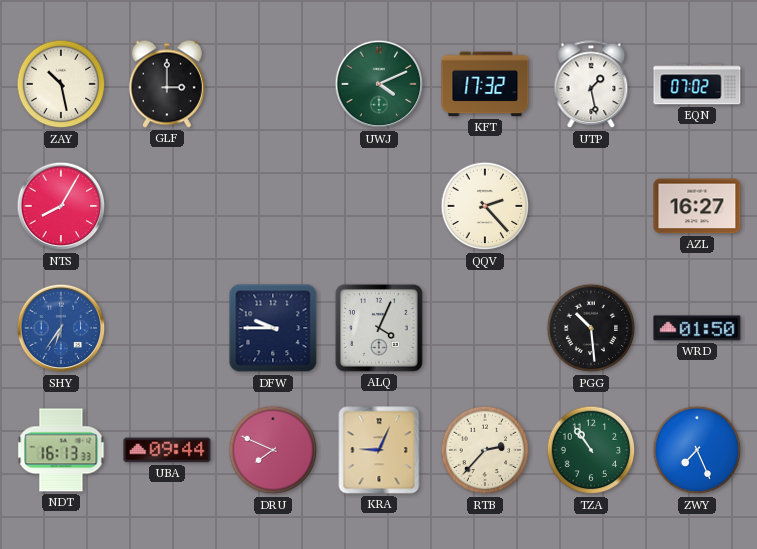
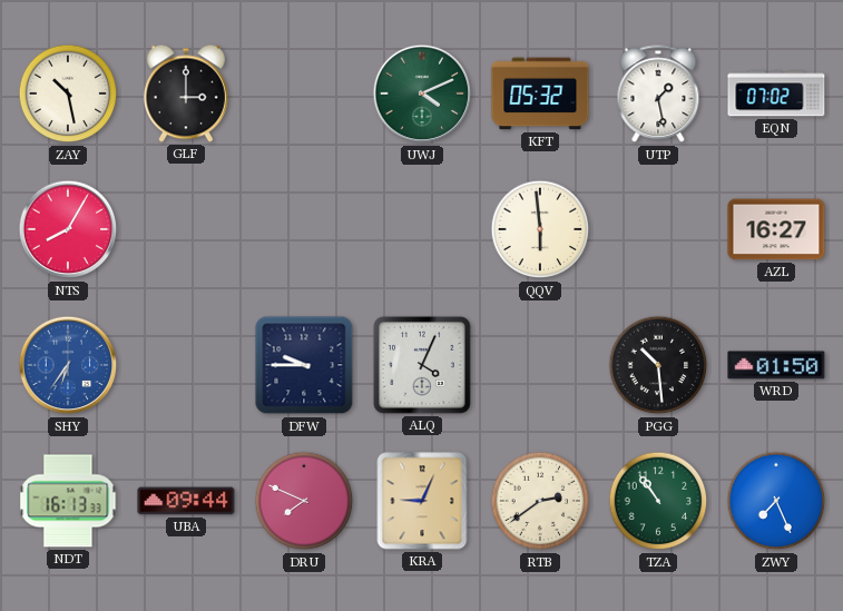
KFT: 17:32 -> 05:32
QQV: 2:23 -> 5:59
RTB: 2:37 -> 2:39
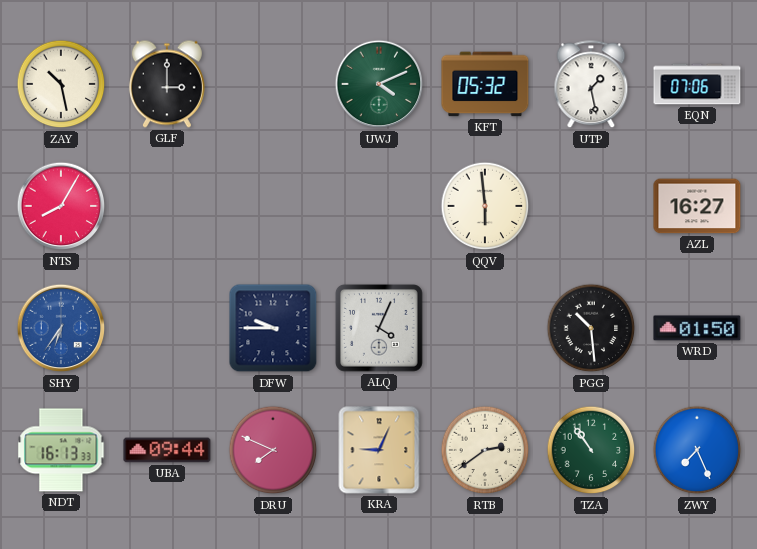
EQN: 07:02 -> 07:06
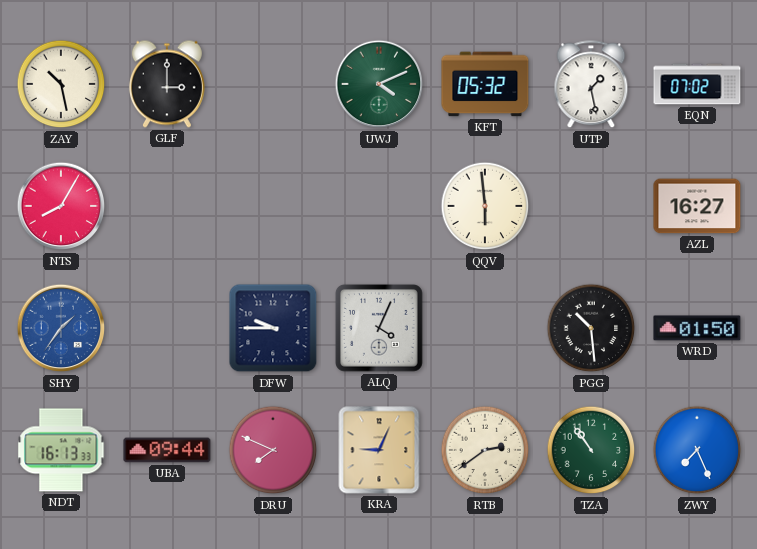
EQN: 07:06 -> 07:02
SHY: 6:36 -> 1:36
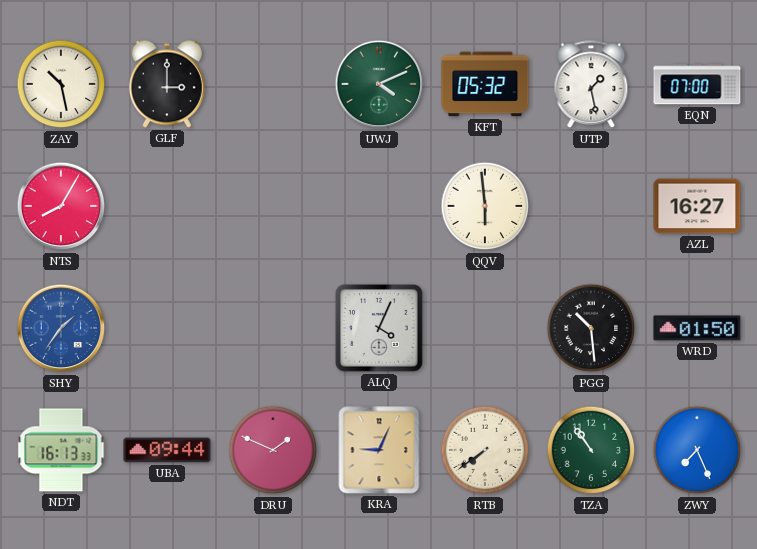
EQN: 07:02 -> 07:00
DFW: 9:45 -> none
DRU: 7:49 -> 1:49
RTB: 2:39 -> 7:39
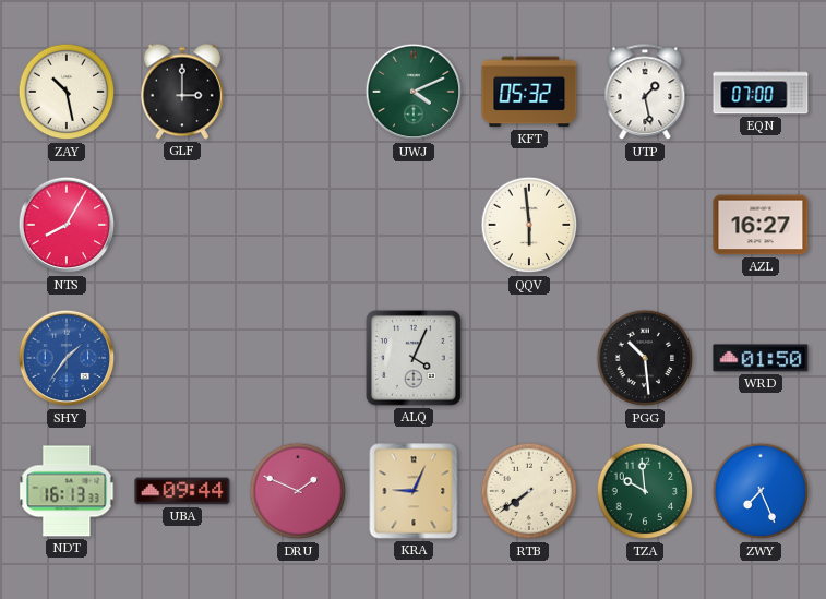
TZA: 10:54 -> 9:59
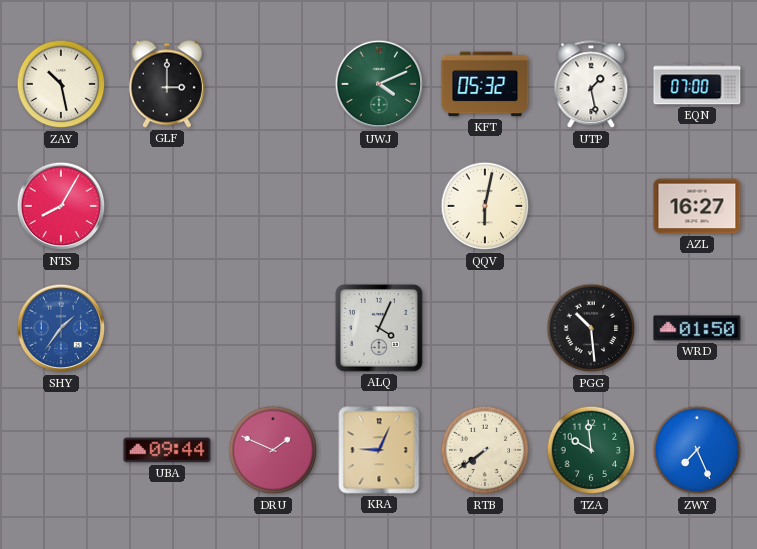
QQV: 5:59 -> 6:02
NDT: 16:13 -> none
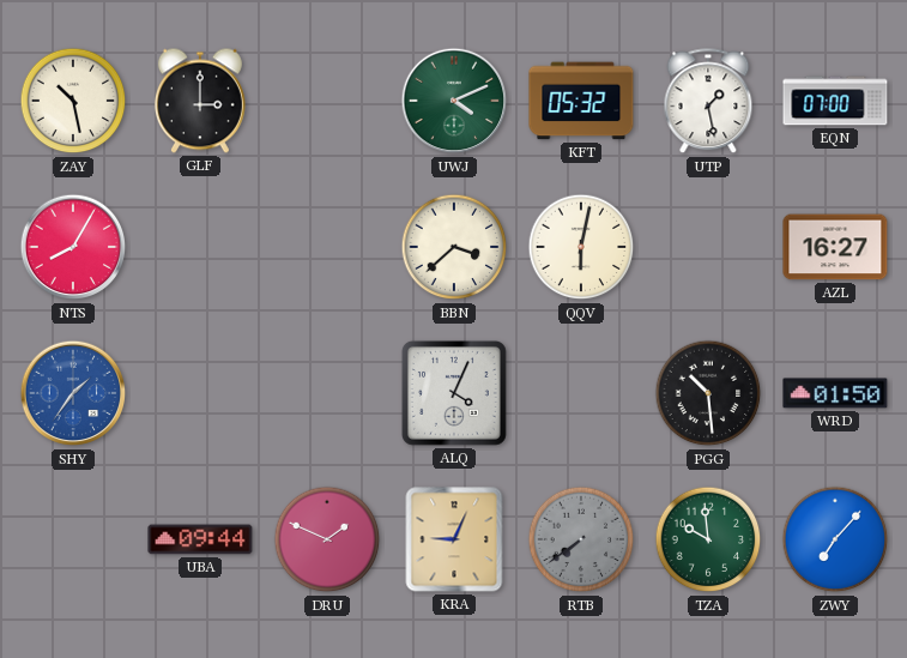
BBN: none -> 3:38
RTB dial: cream -> grey
ZWY: 7:26 -> 7:07
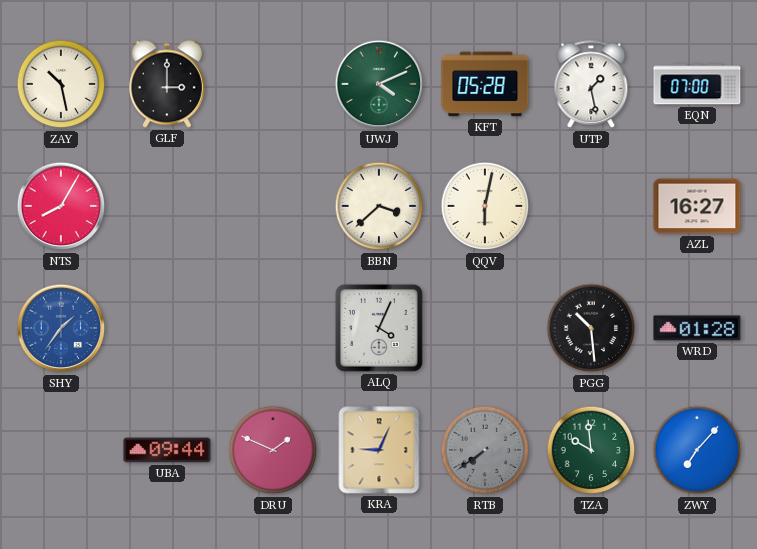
KFT: 05:32 -> 05:28
WRD: 01:50 -> 01:28
